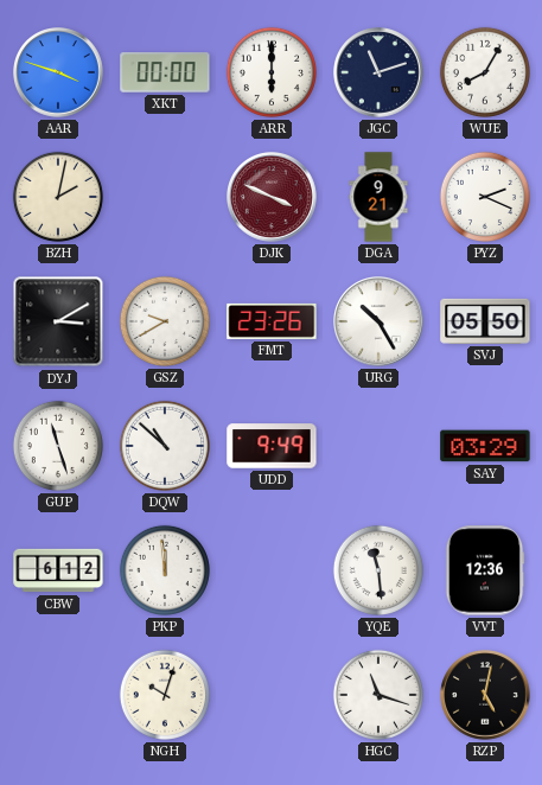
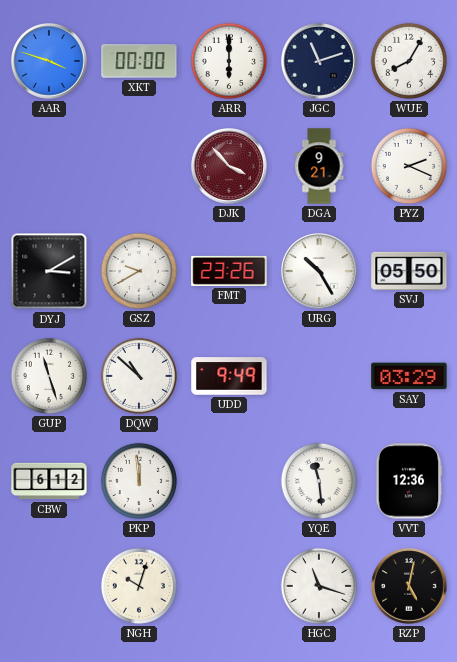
BZH: 2:02 -> none
DJK: 3:49 -> 3:53
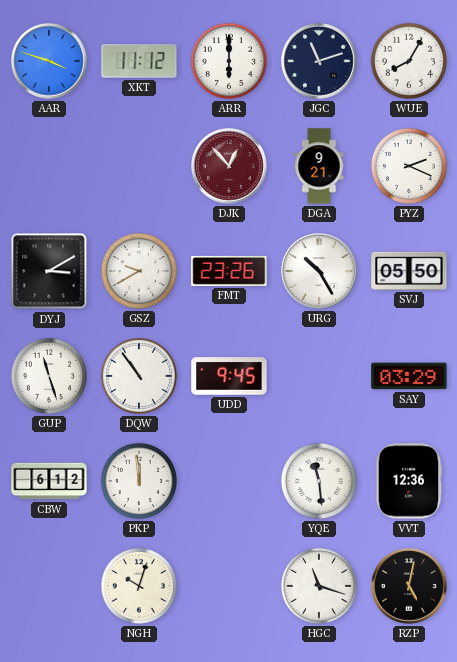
XKT: 00:00 -> 11:12
DJK: 3:53 -> 12:53
DQW: 10:52 -> 10:54
UDD: 9:49 -> 9:45
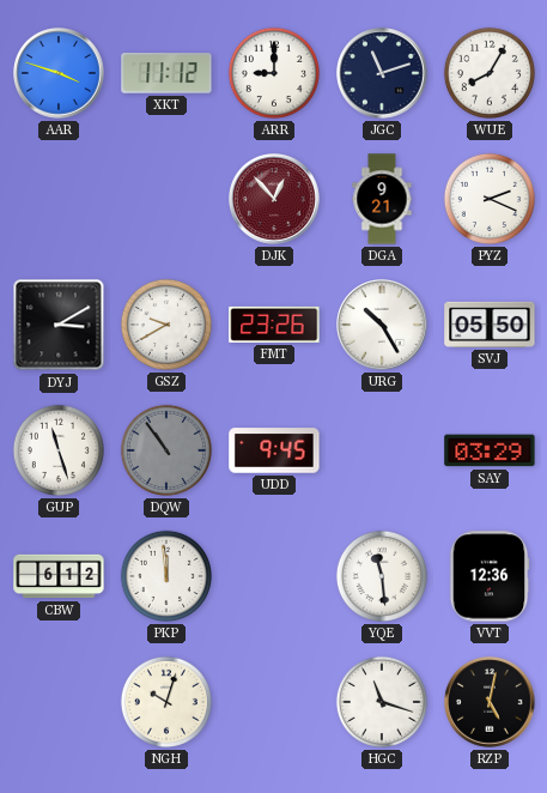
ARR: 6:00 -> 9:00
DQW dial: white -> grey
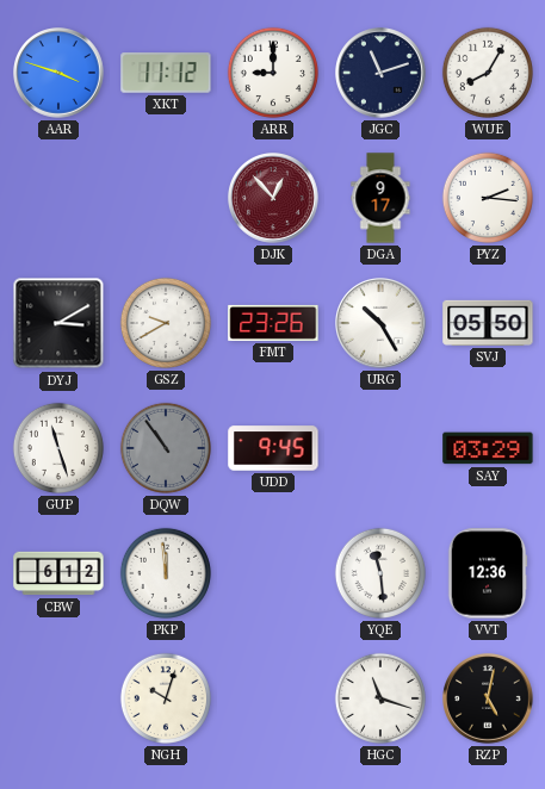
DGA: 9:21 -> 9:17
PYZ: 2:19 -> 2:16
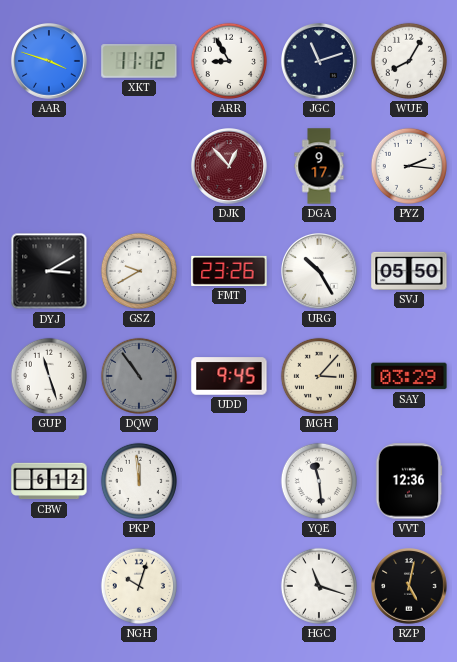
ARR: 9:00 -> 8:55
MGH: none -> 3:07
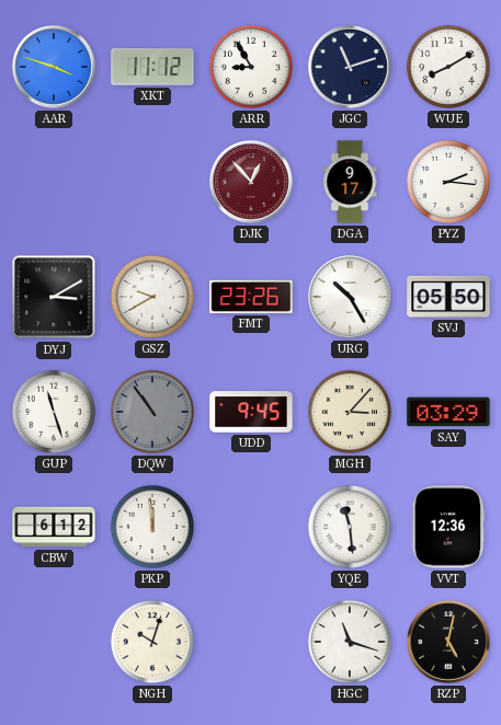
WUE: 8:05 -> 8:10
